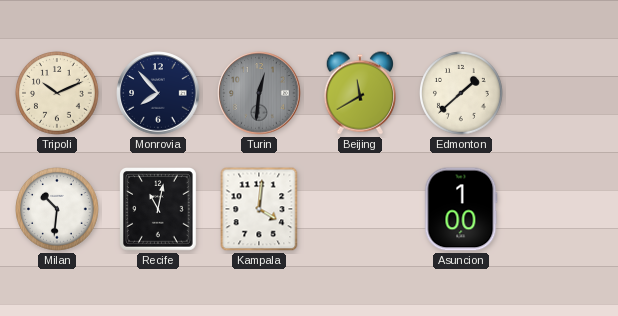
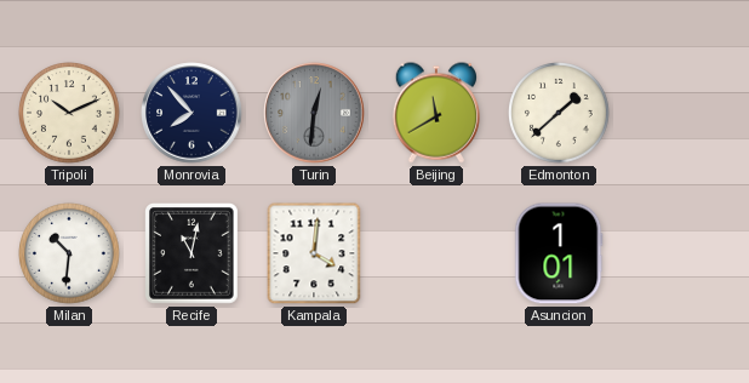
Asuncion: 1:00 -> 1:01
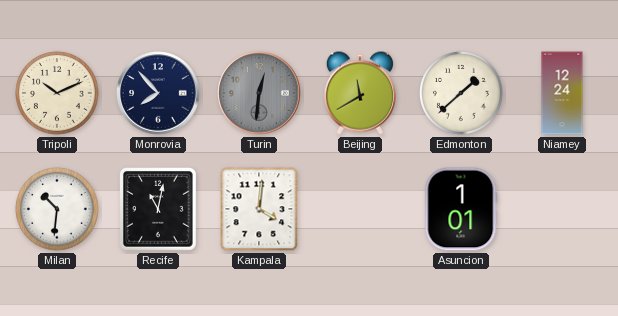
Niamey: none -> 12:24
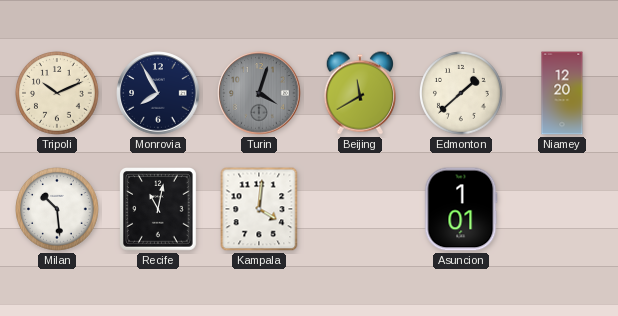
Monrovia: 7:53 -> 7:55
Turin: 12:31 -> 4:03
Niamey: 12:24 -> 12:20
Milan: 10:31 -> 10:29
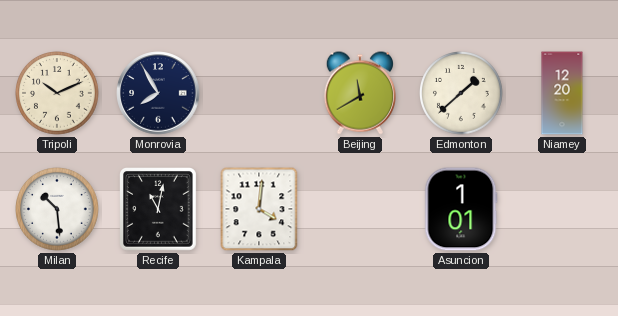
Turin: 4:03 -> none
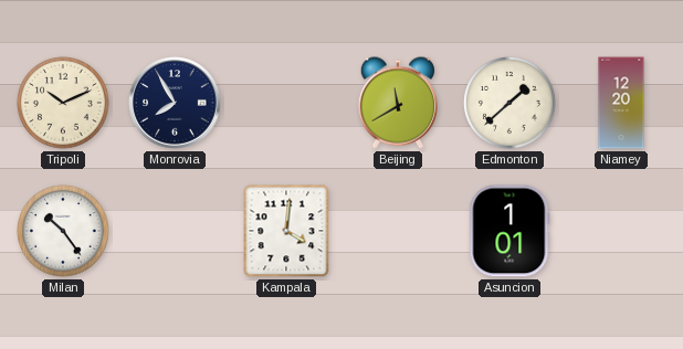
Milan: 10:29 -> 10:24
Recife: 11:02 -> none
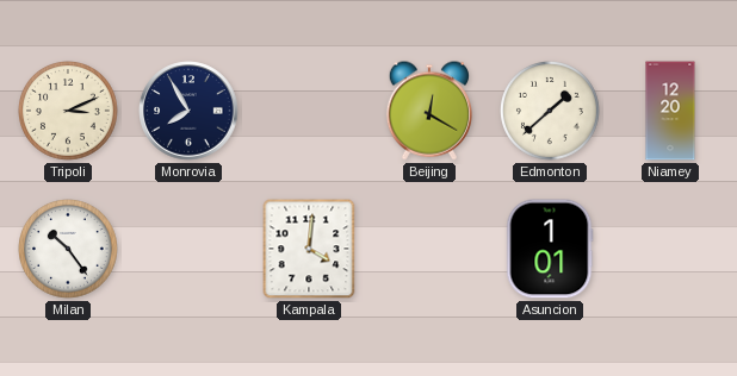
Tripoli: 10:11 -> 3:11
Beijing: 11:40 -> 12:20
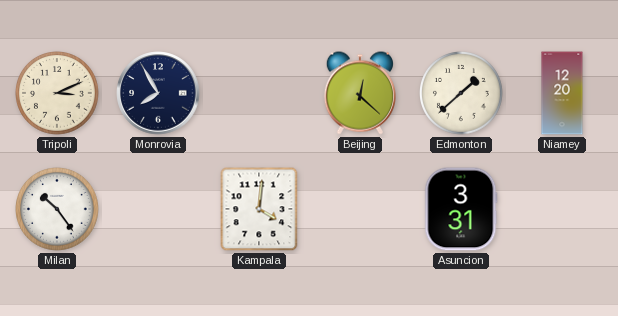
Beijing: 12:20 -> 12:22
Asuncion: 1:01 -> 3:31
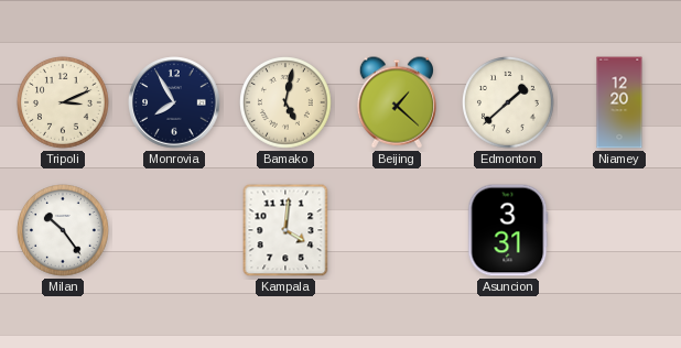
Bamako: none -> 5:02
Beijing: 12:22 -> 1:22
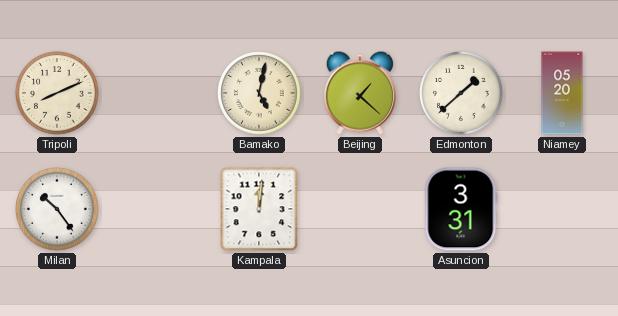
Tripoli: 3:11 -> 8:11
Monrovia: 7:55 -> none
Niamey: 12:20 -> 05:20
Kampala: 4:01 -> 12:01
